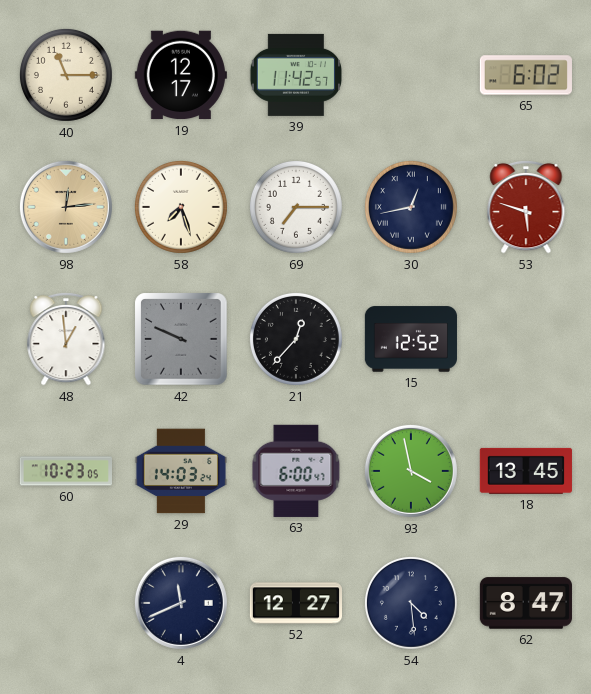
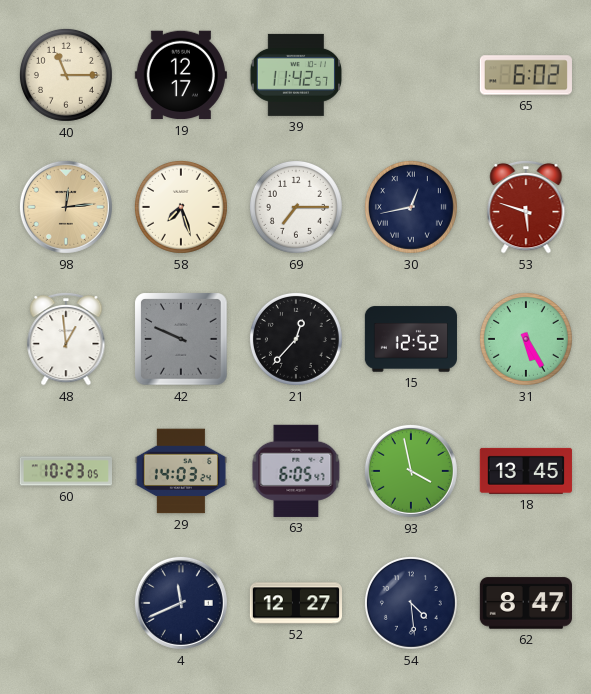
31: none -> 5:25
63: 6:00 -> 6:05
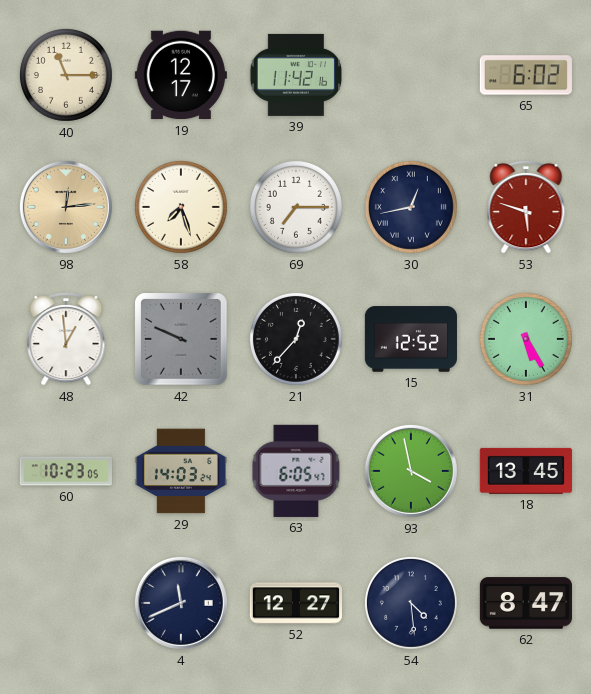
39: 11:42:57 -> 11:42:16
